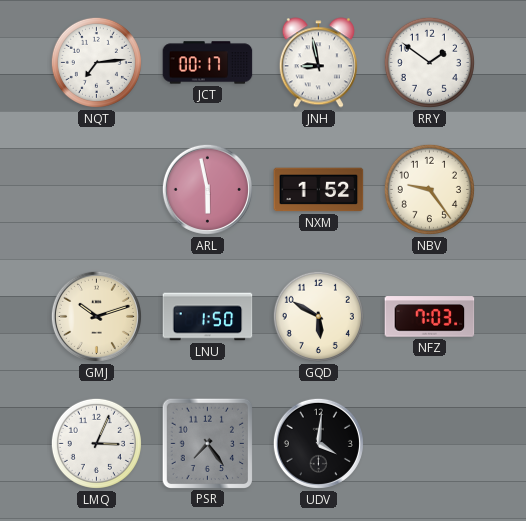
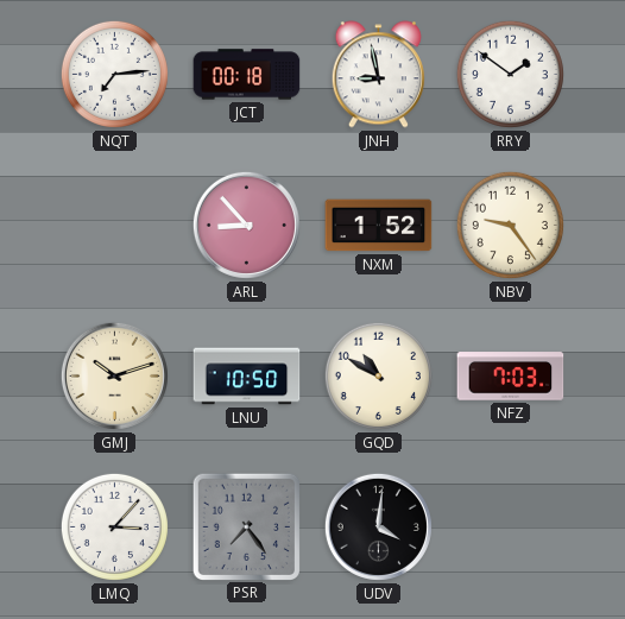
JCT: 00:17 -> 00:18
ARL: 5:58 -> 8:53
LNU: 1:50 -> 10:50
GQD: 5:50 -> 10:50
LMQ: 3:04 -> 3:07
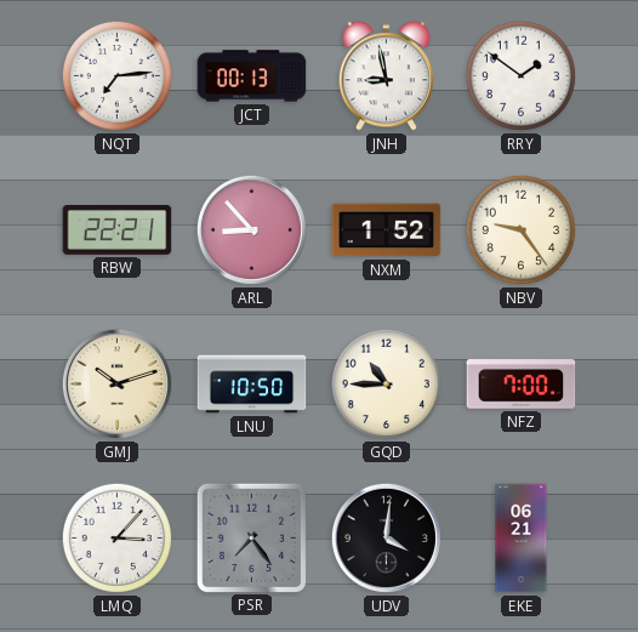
JCT: 00:18 -> 00:13
RBW: none -> 22:21
GQD: 10:50 -> 10:45
NFZ: 7:03 -> 7:00
EKE: none -> 06:21
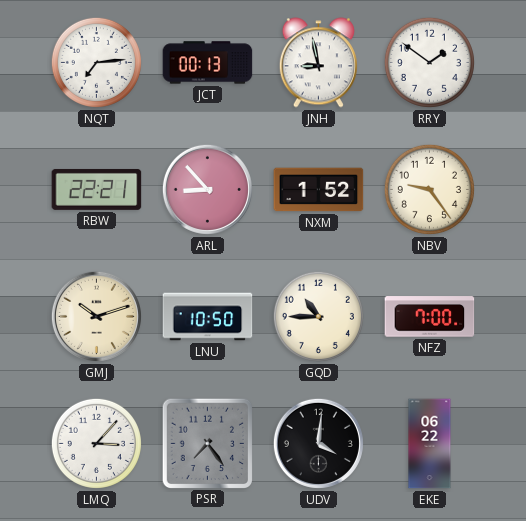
EKE: 06:21 -> 06:22
